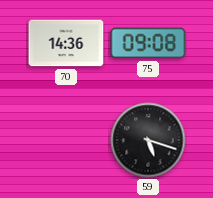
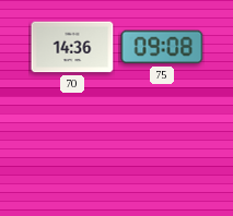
59: 5:18 -> none
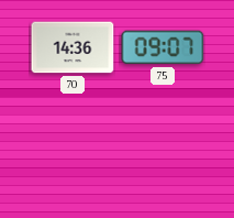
75: 09:08 -> 09:07
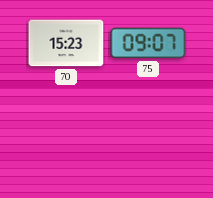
70: 14:36 -> 15:23
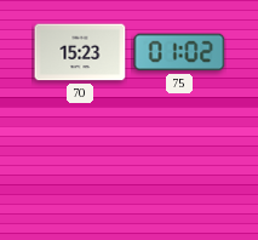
75: 09:07 -> 01:02
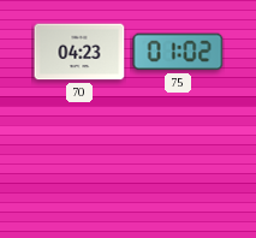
70: 15:23 -> 04:23
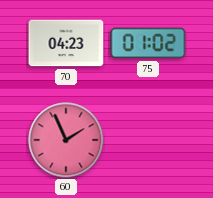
60: none -> 1:56
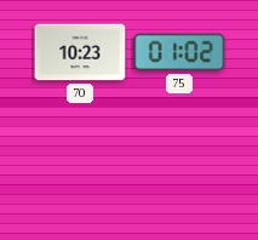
70: 04:23 -> 10:23
60: 1:56 -> none
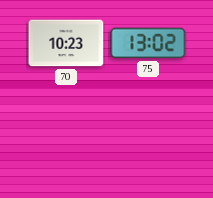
75: 01:02 -> 13:02
